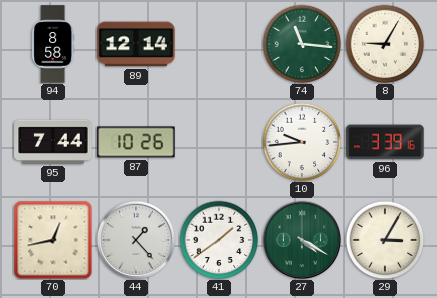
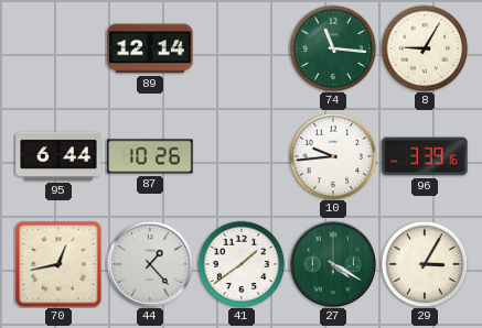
94: 8:58 -> none
95: 7:44 -> 6:44
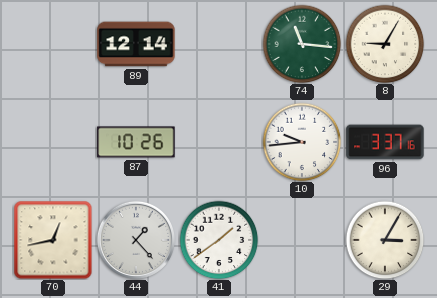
95: 6:44 -> none
96: 3:39 -> 3:37
27: 4:20 -> none
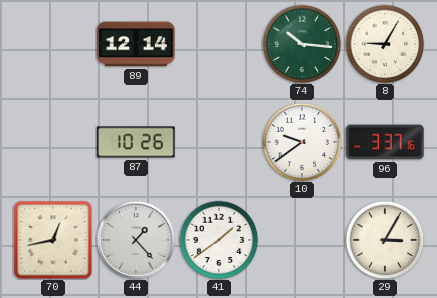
74: 11:16 -> 10:16
10: 9:44 -> 9:39
